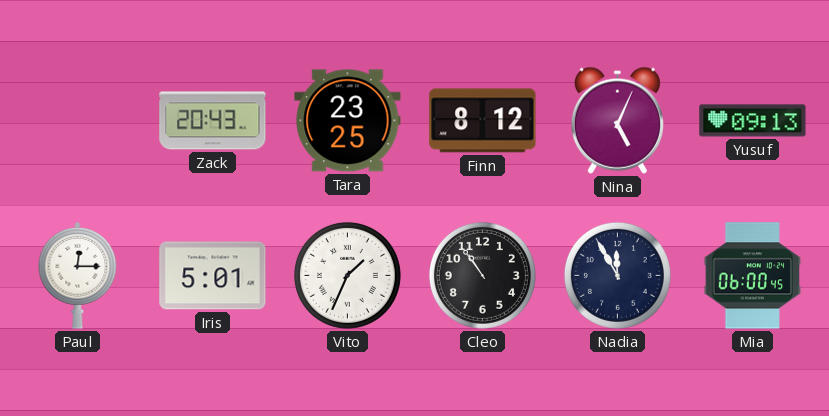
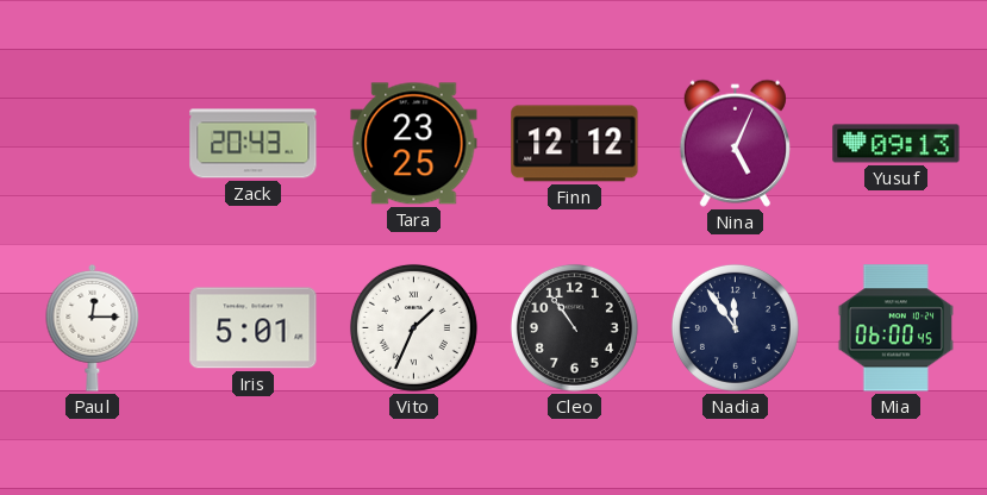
Finn: 8:12 -> 12:12
Nadia: 11:55 -> 11:54
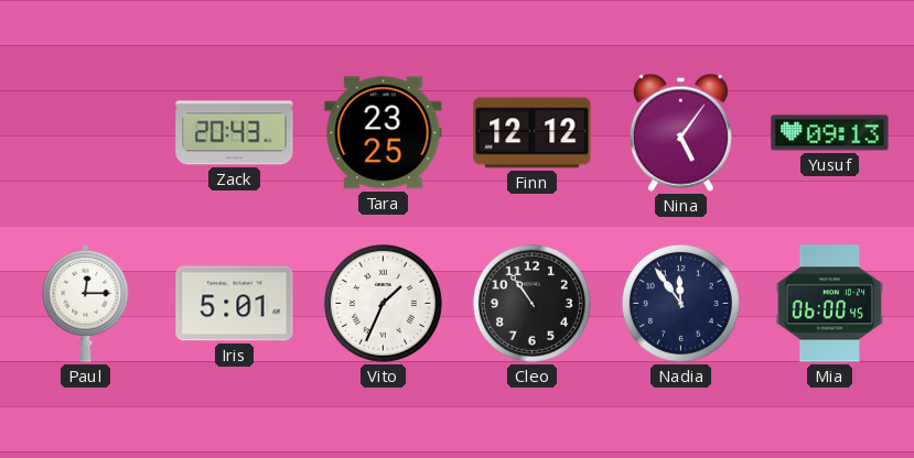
Nina: 5:04 -> 5:06
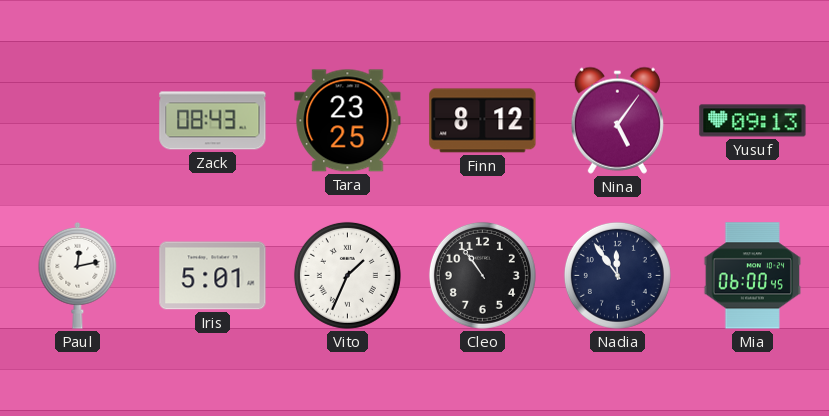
Zack: 20:43 -> 08:43
Finn: 12:12 -> 8:12
Paul: 12:15 -> 12:13
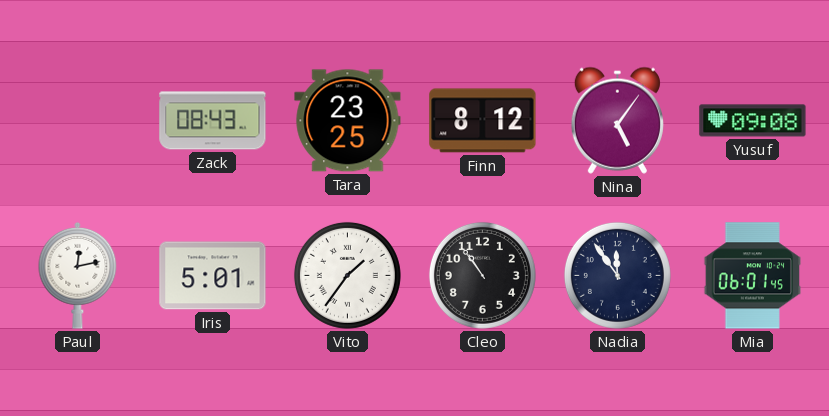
Yusuf: 09:13 -> 09:08
Vito: 1:34 -> 1:36
Mia: 06:00 -> 06:01
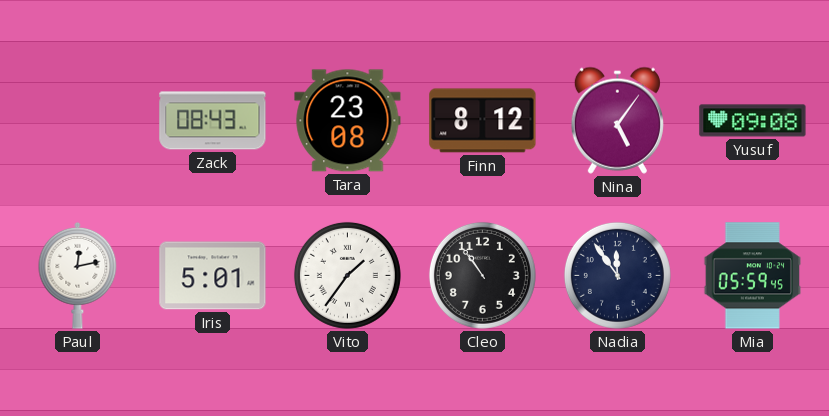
Tara: 23:25 -> 23:08
Mia: 06:01 -> 05:59
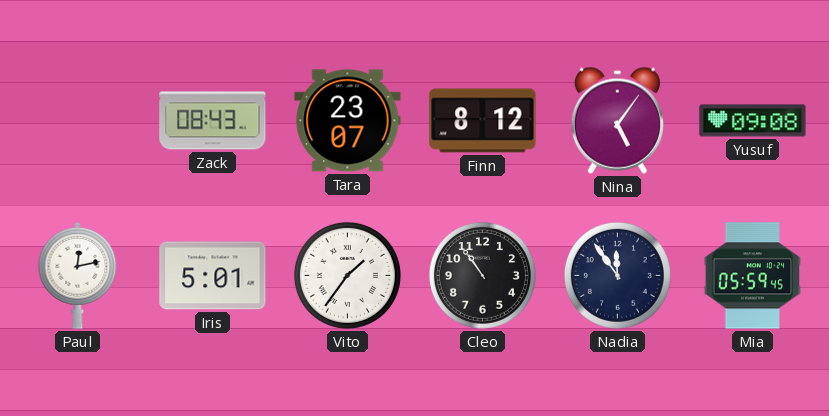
Tara: 23:08 -> 23:07
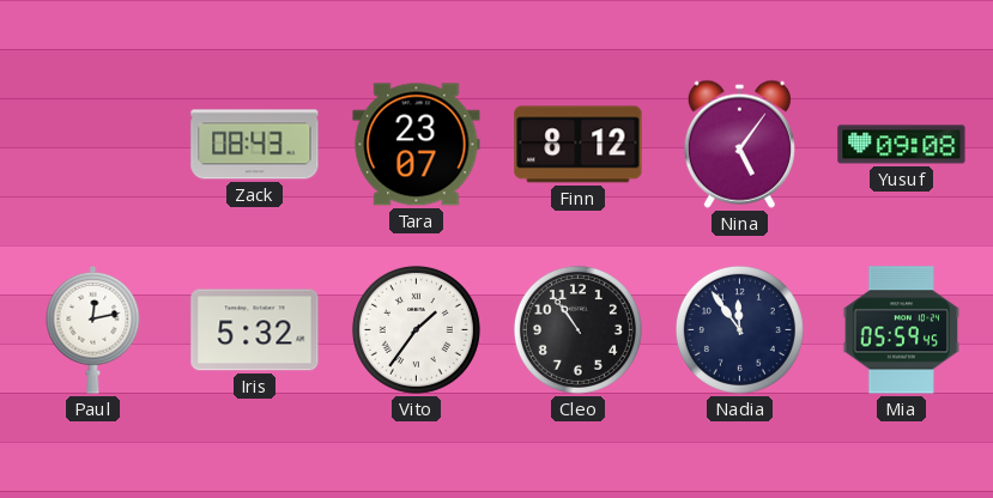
Iris: 5:01 -> 5:32
